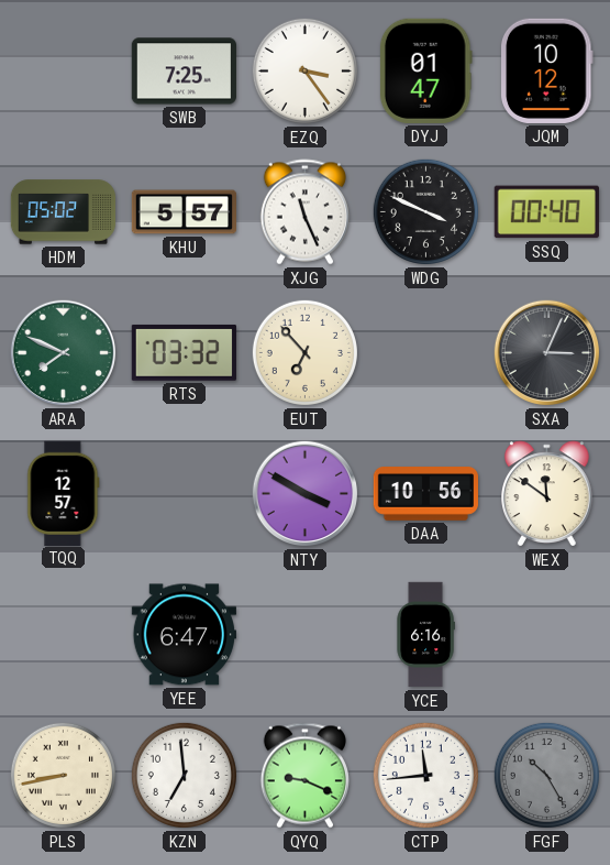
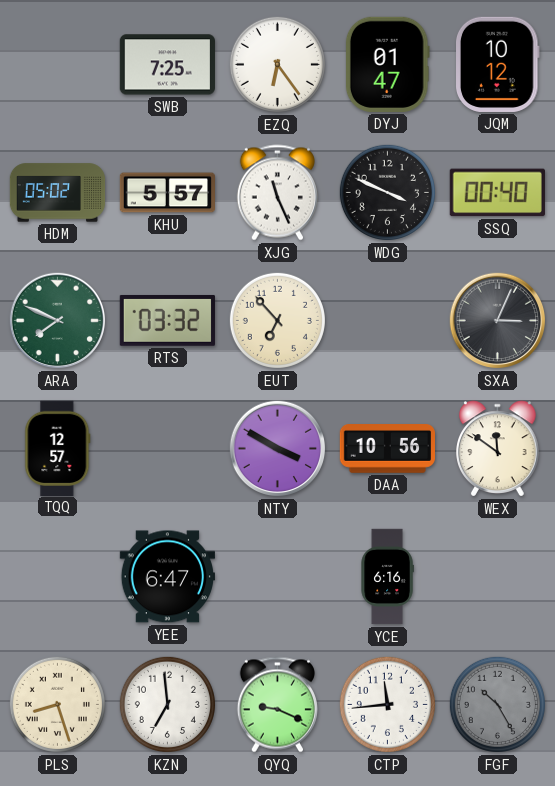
EZQ: 3:24 -> 6:24
PLS: 8:43 -> 8:27
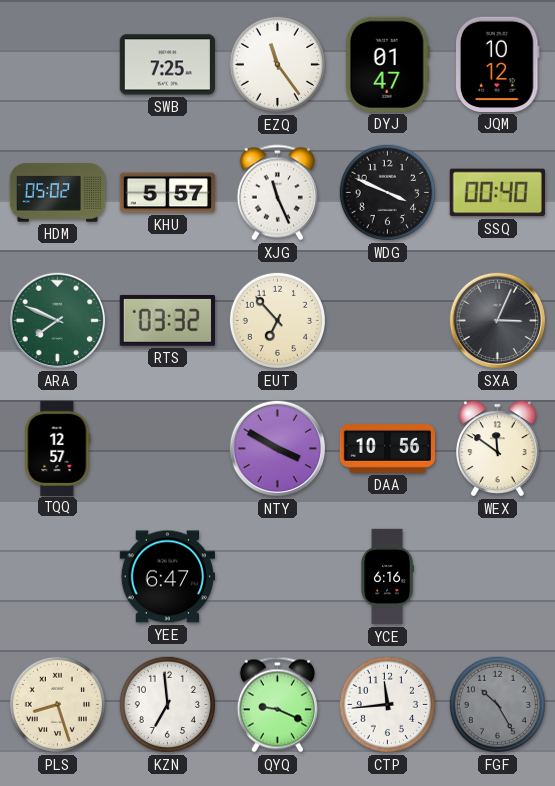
EZQ: 6:24 -> 11:24
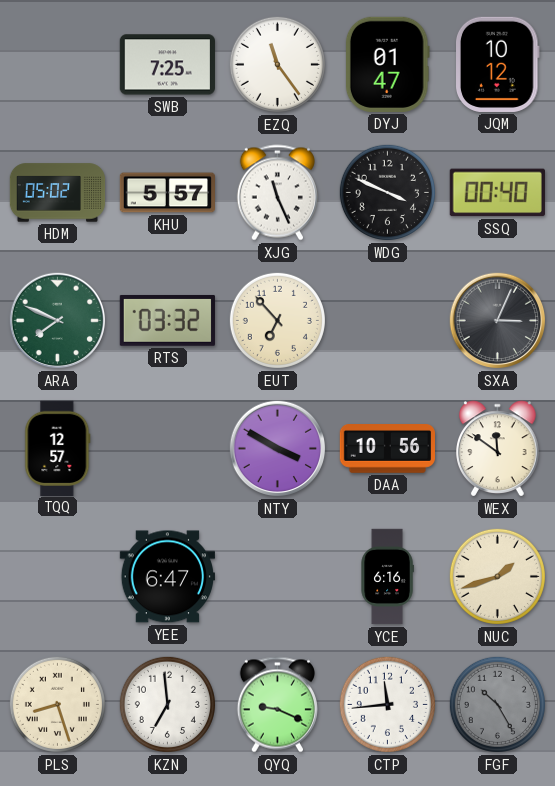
NUC: none -> 1:42
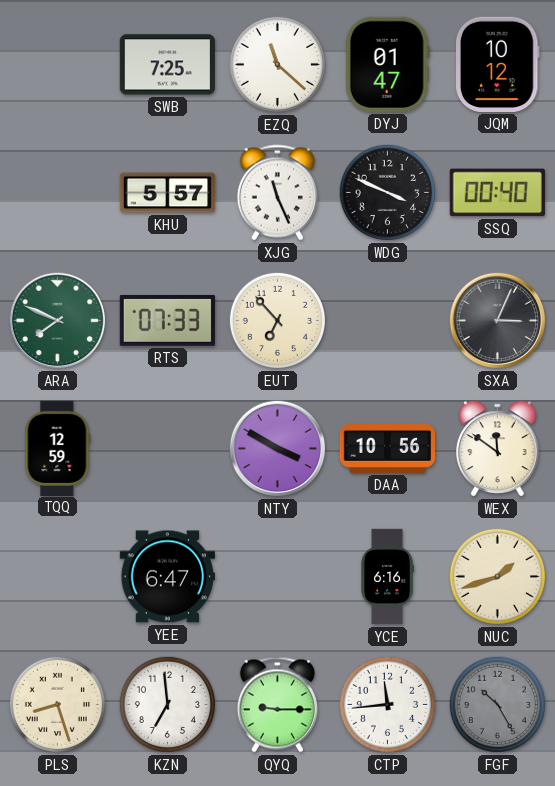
EZQ: 11:24 -> 11:22
HDM: 05:02 -> none
RTS: 03:32 -> 07:33
TQQ: 12:57 -> 12:59
QYQ: 9:19 -> 9:15
